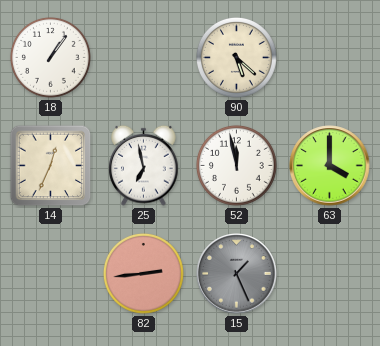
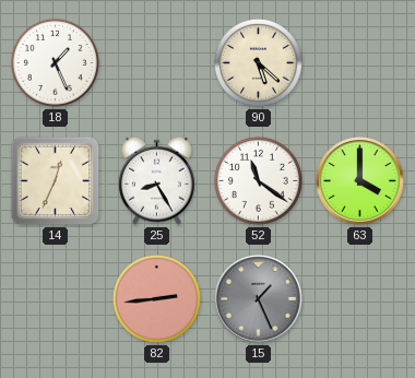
18: 1:06 -> 1:26
25: 6:58 -> 8:25
52: 11:58 -> 11:21
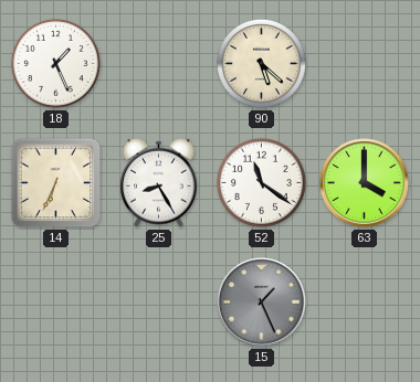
14: 12:34 -> 6:34
82: 2:44 -> none
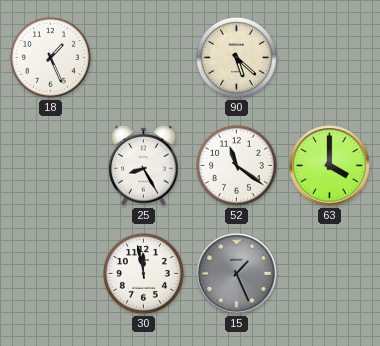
14: 6:34 -> none
30: none -> 11:58
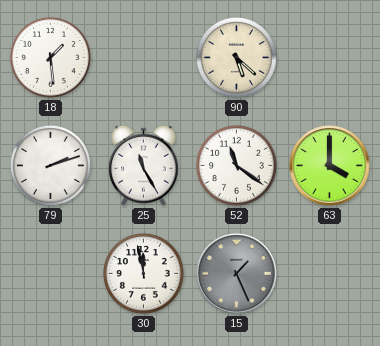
18: 1:26 -> 1:29
79: none -> 2:12
25: 8:25 -> 11:25
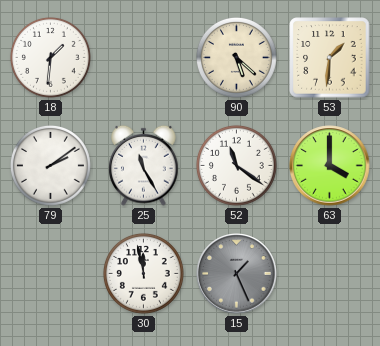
18: 1:29 -> 1:31
53: none -> 1:31
79: 2:12 -> 2:09
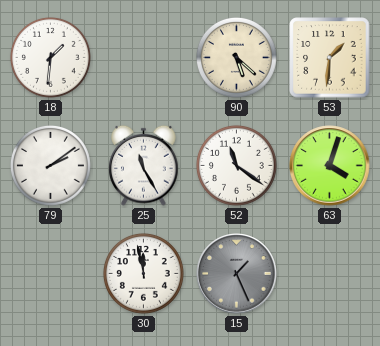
63: 4:00 -> 4:03
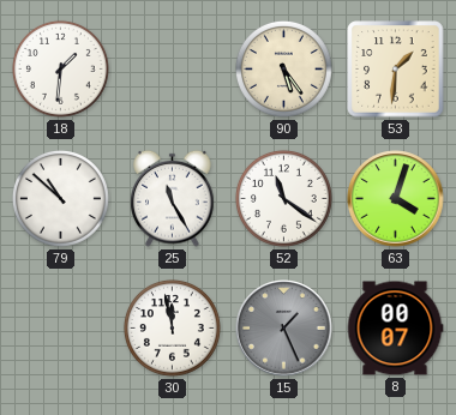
90: 5:22 -> 5:24
79: 2:09 -> 10:52
8: none -> 00:07
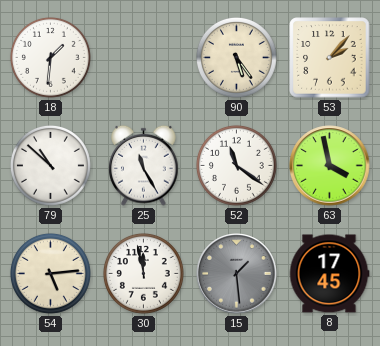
53: 1:31 -> 2:07
63: 4:03 -> 3:58
54: none -> 5:14
15: 1:26 -> 1:29
8: 00:07 -> 17:45
